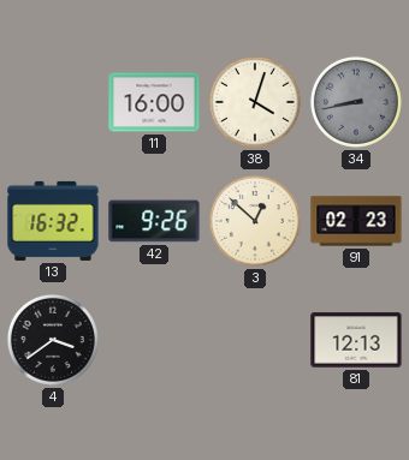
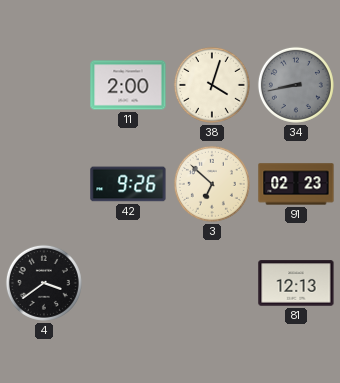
11: 16:00 -> 2:00
13: 16:32 -> none
3: 12:52 -> 6:52
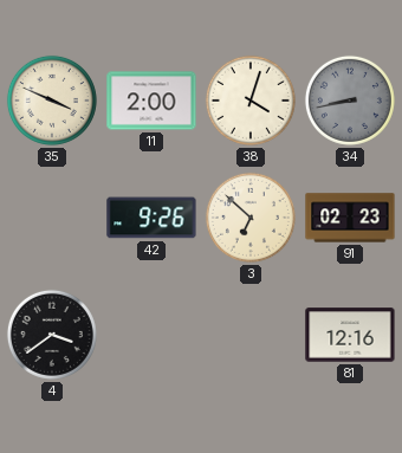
35: none -> 3:49
81: 12:13 -> 12:16
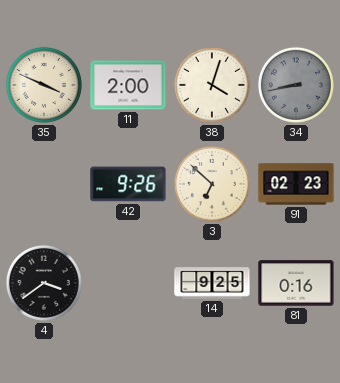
14: none -> 9:25
81: 12:16 -> 0:16
